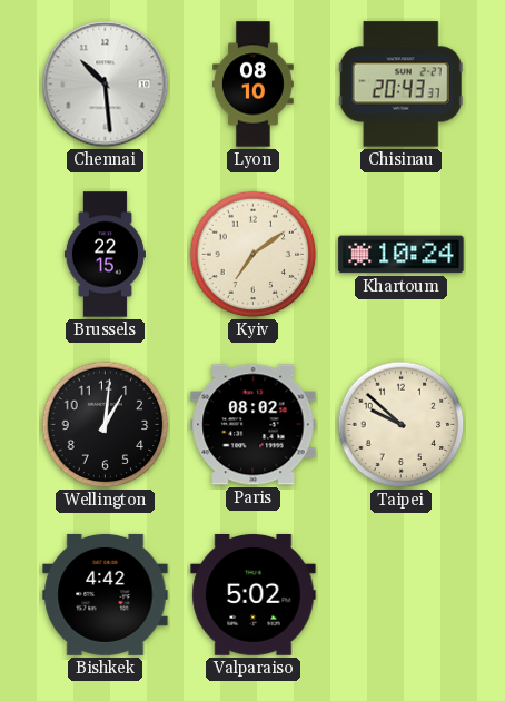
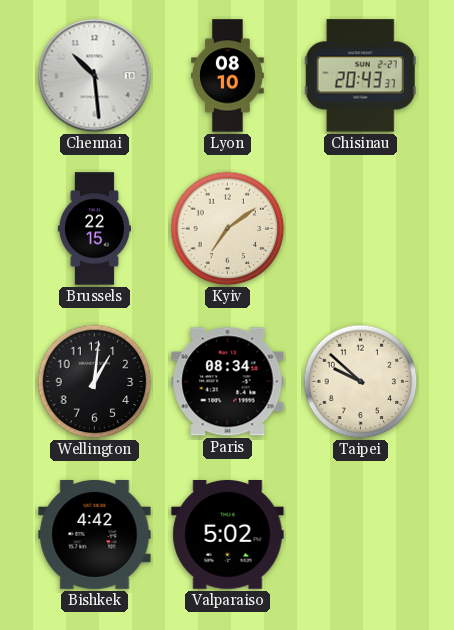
Khartoum: 10:24 -> none
Paris: 08:02 -> 08:34
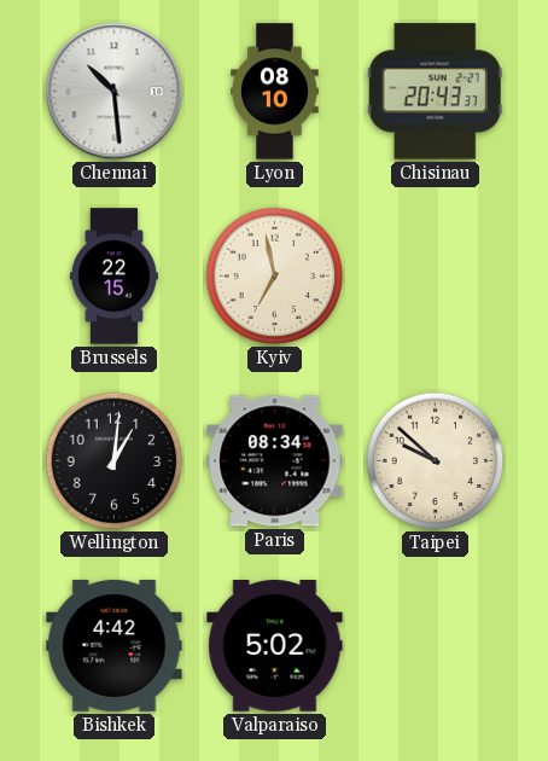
Kyiv: 7:09 -> 6:58
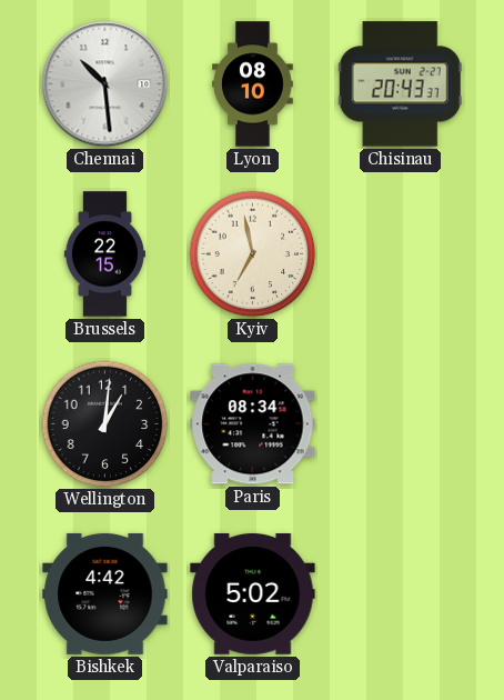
Taipei: 9:52 -> none
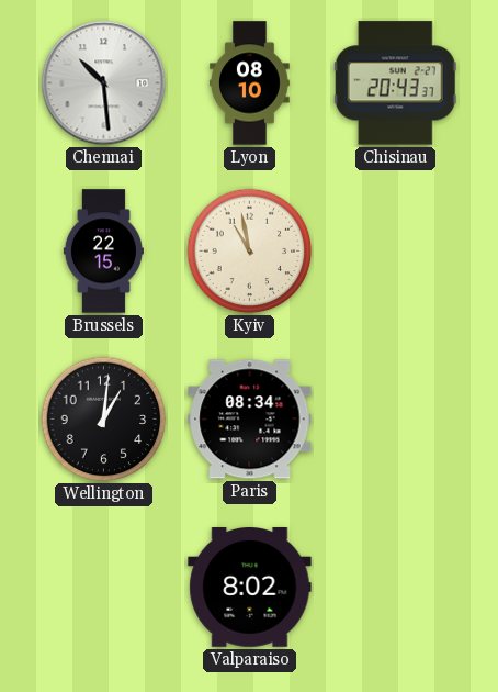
Kyiv: 6:58 -> 10:58
Bishkek: 4:42 -> none
Valparaiso: 5:02 -> 8:02
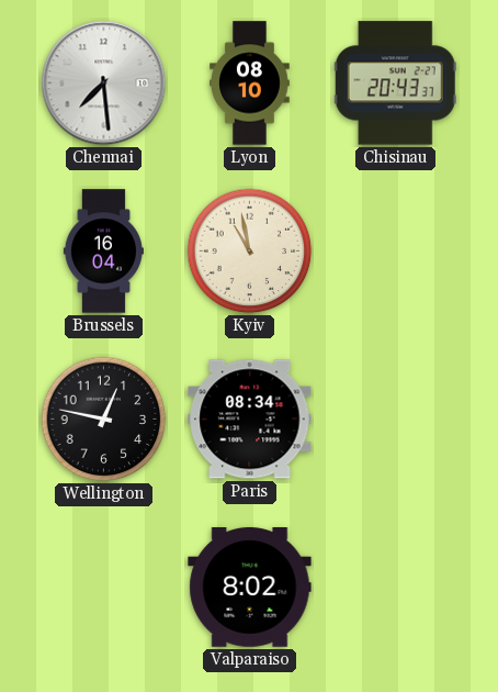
Chennai: 10:29 -> 7:29
Brussels: 22:15 -> 16:04
Wellington: 1:01 -> 12:47
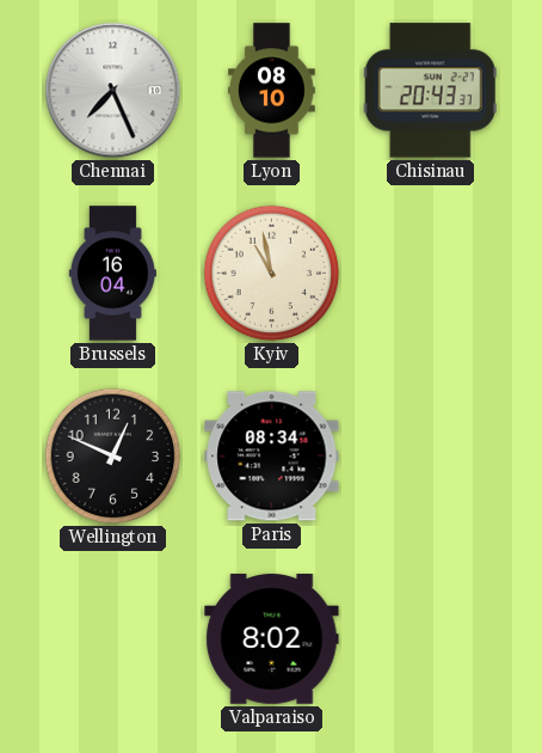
Chennai: 7:29 -> 7:26
Wellington: 12:47 -> 12:49
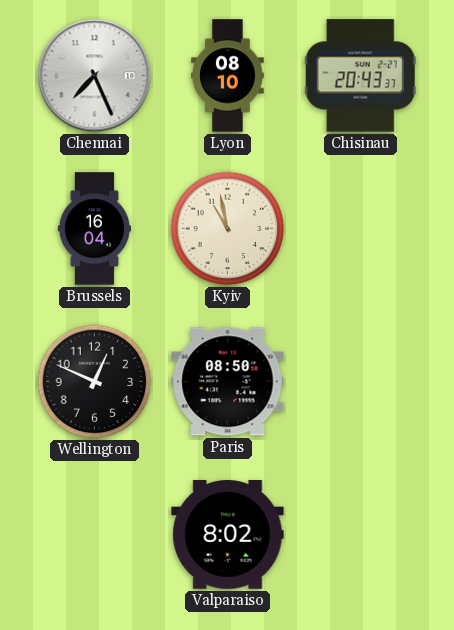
Paris: 08:34 -> 08:50
